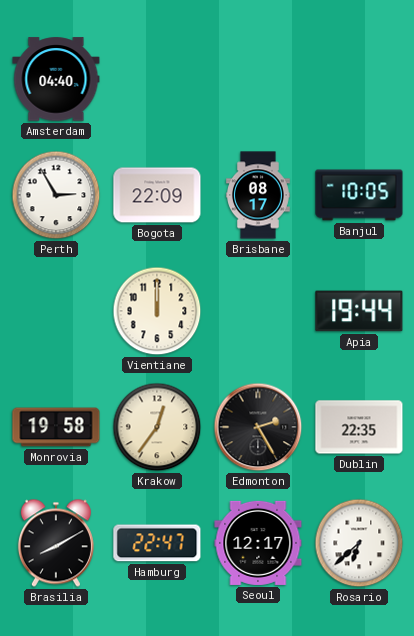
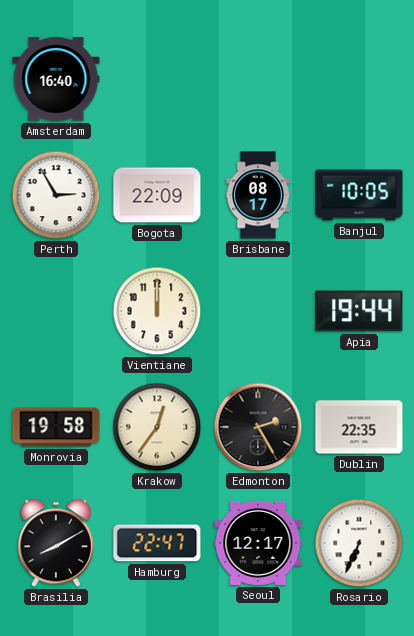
Amsterdam: 04:40 -> 16:40
Rosario: 6:38 -> 6:34
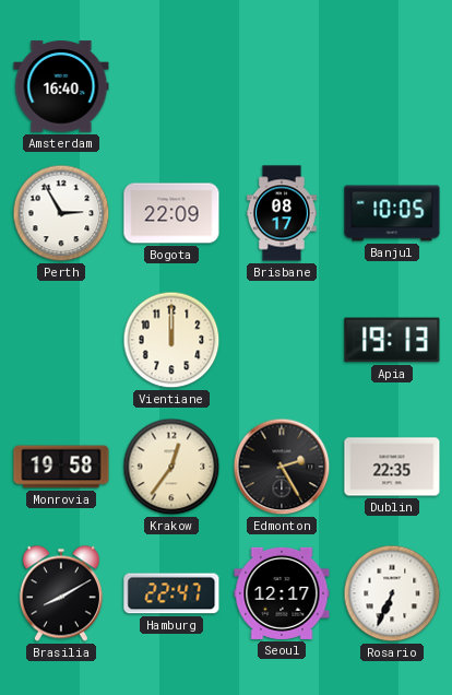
Apia: 19:44 -> 19:13
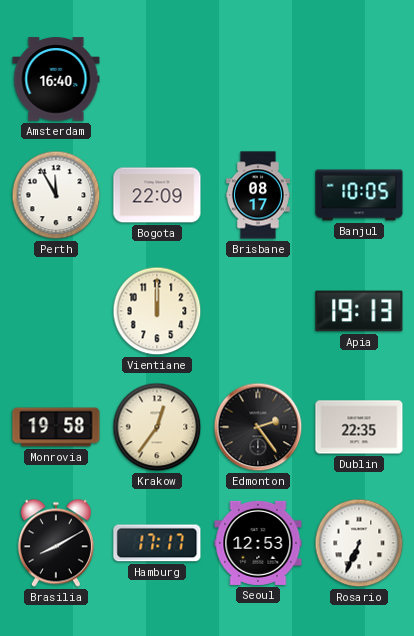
Perth: 2:55 -> 11:55
Edmonton: 2:25 -> 2:24
Hamburg: 22:47 -> 17:17
Seoul: 12:17 -> 12:53
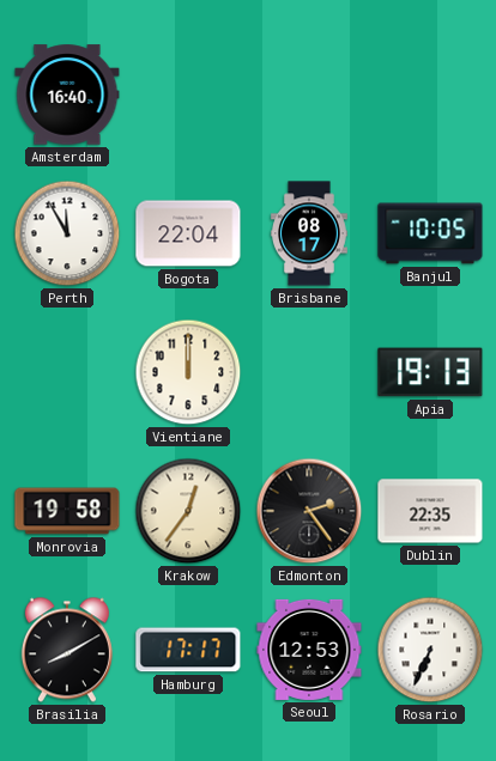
Bogota: 22:09 -> 22:04
